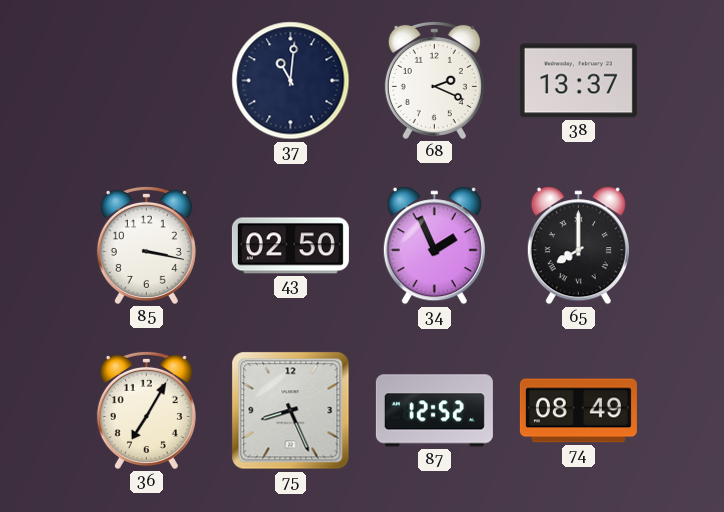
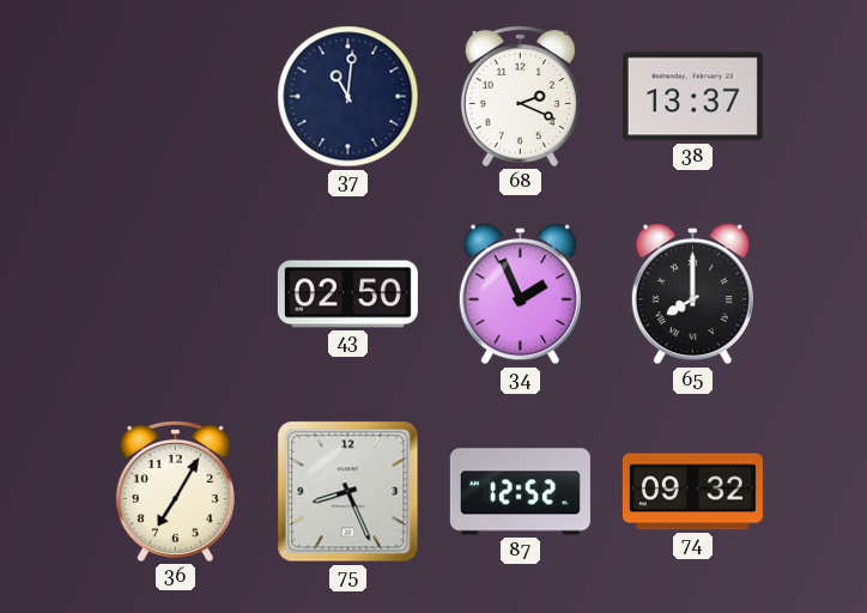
85: 3:17 -> none
74: 08:49 -> 09:32
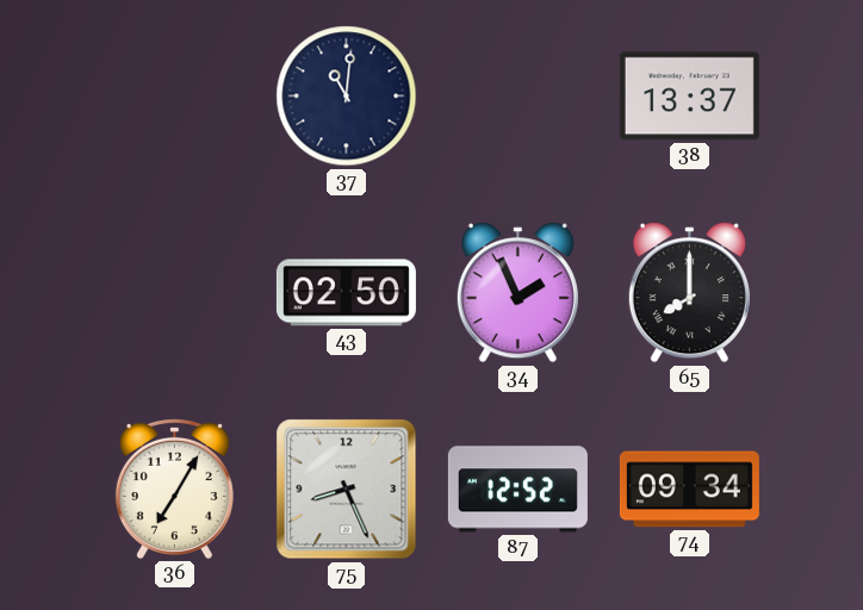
68: 2:19 -> none
74: 09:32 -> 09:34
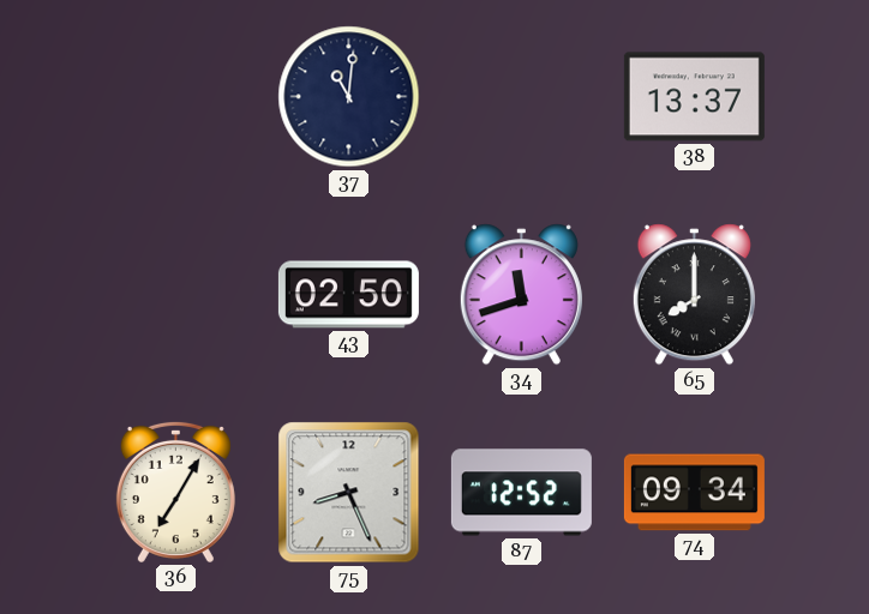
34: 1:56 -> 11:42
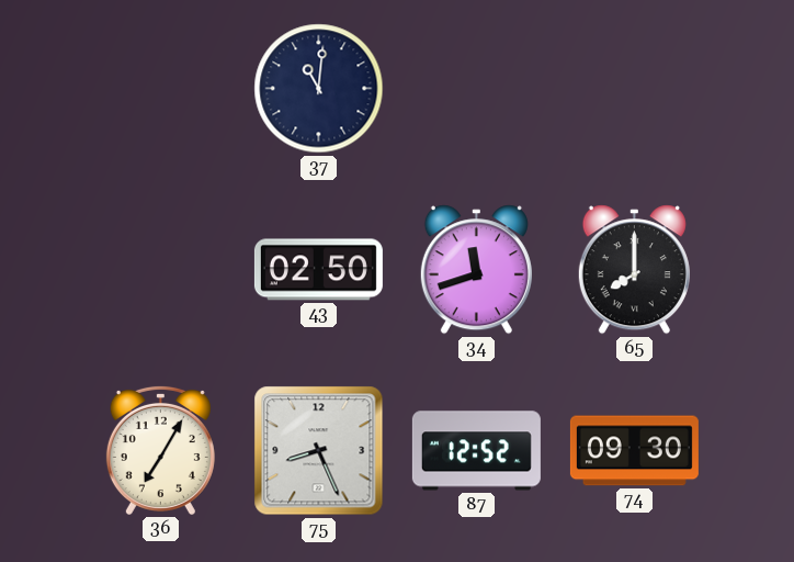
38: 13:37 -> none
74: 09:34 -> 09:30
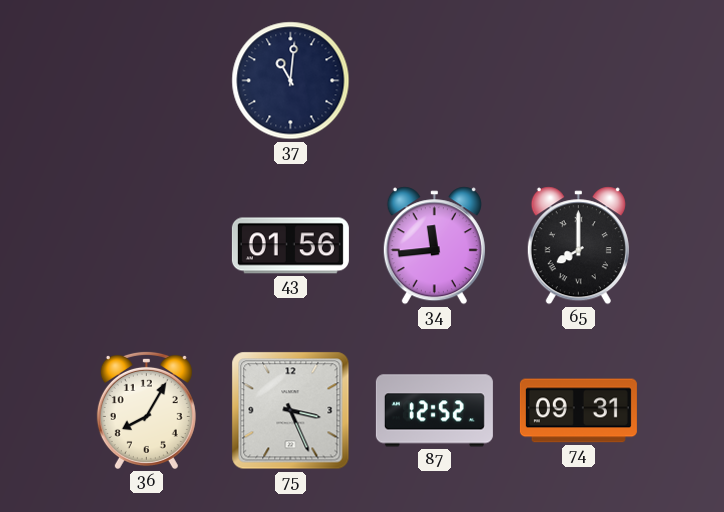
43: 02:50 -> 01:56
34: 11:42 -> 11:44
36: 7:05 -> 8:05
75: 8:26 -> 3:26
74: 09:30 -> 09:31
